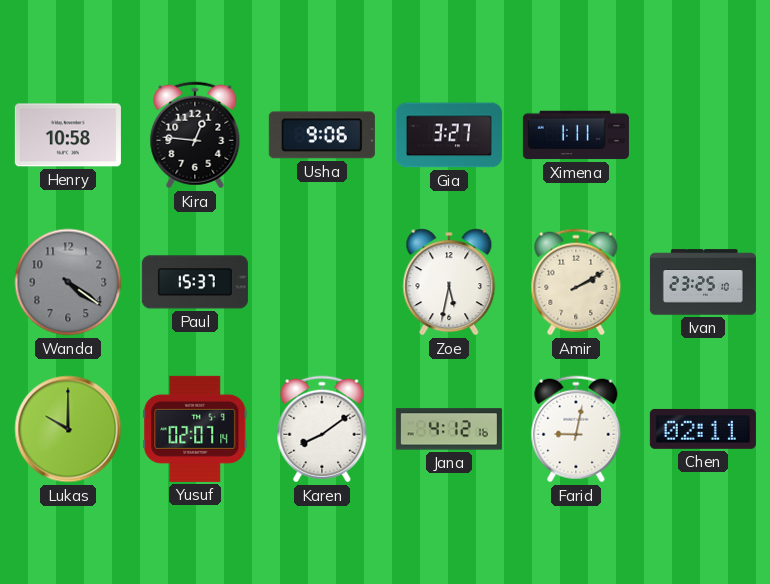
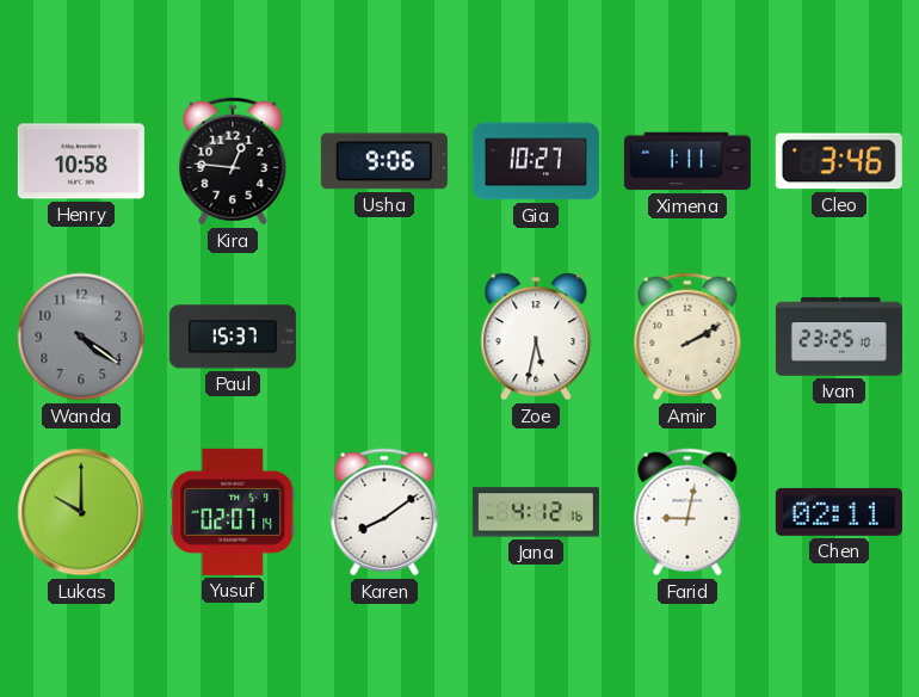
Gia: 3:27 -> 10:27
Cleo: none -> 3:46
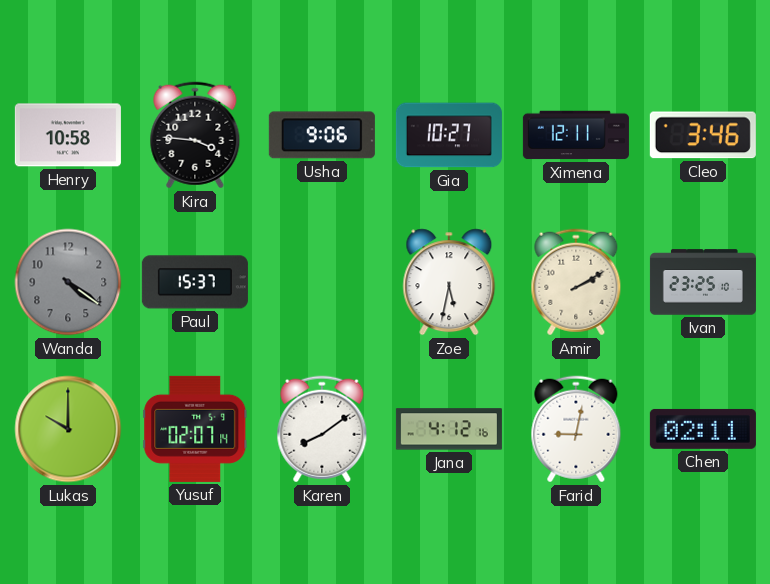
Kira: 12:46 -> 3:46
Ximena: 1:11 -> 12:11
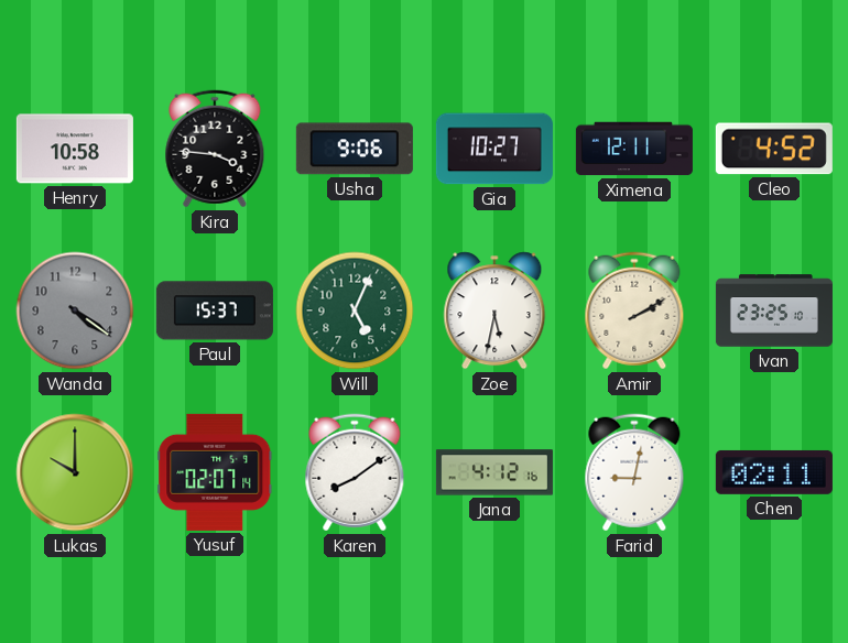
Cleo: 3:46 -> 4:52
Will: none -> 5:04
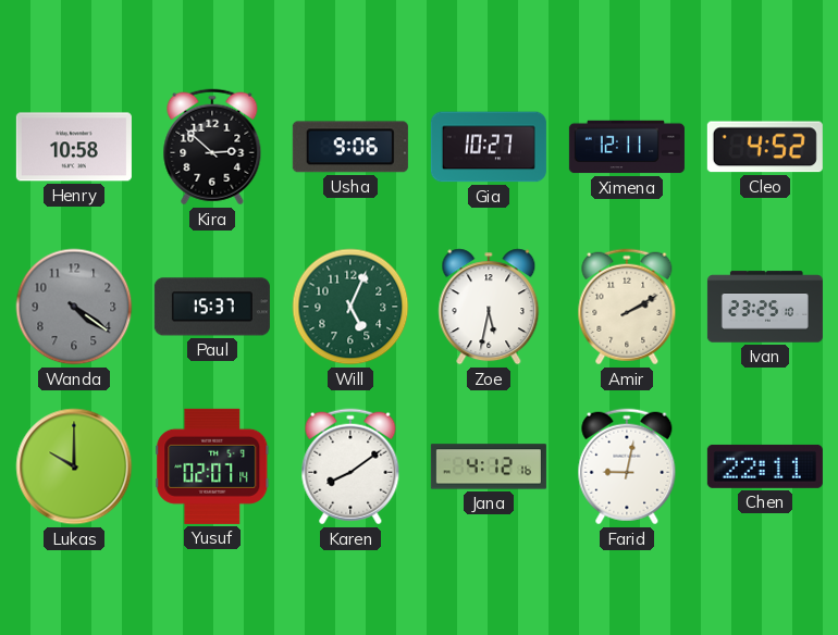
Kira: 3:46 -> 2:52
Chen: 02:11 -> 22:11
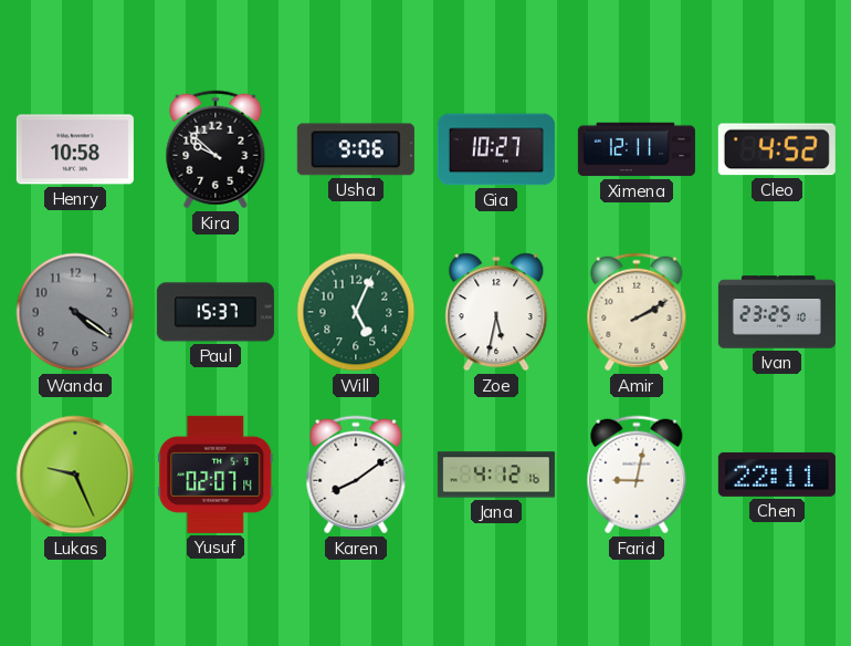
Kira: 2:52 -> 9:52
Lukas: 10:00 -> 9:26
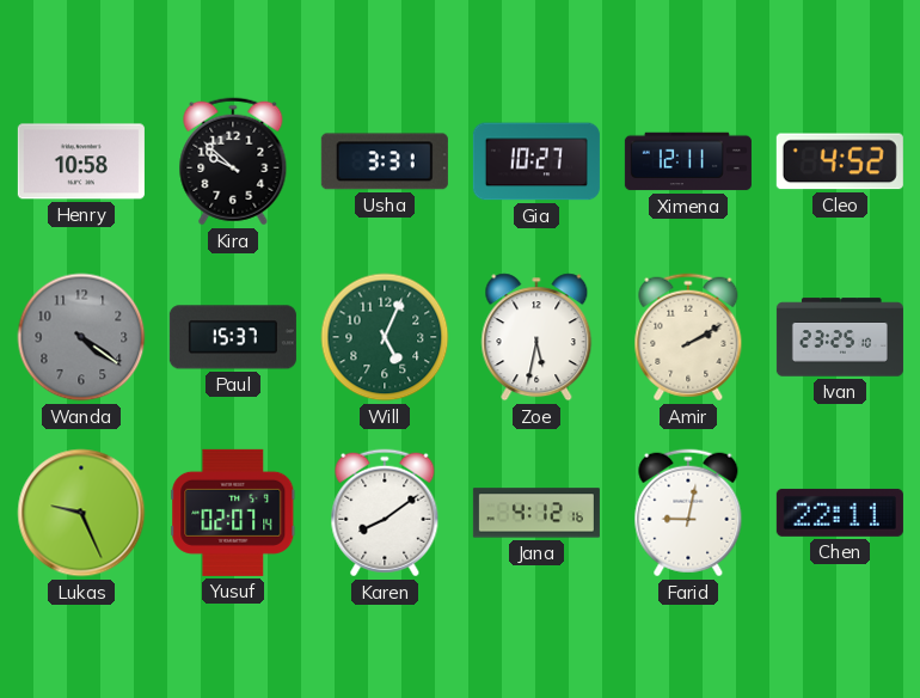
Usha: 9:06 -> 3:31
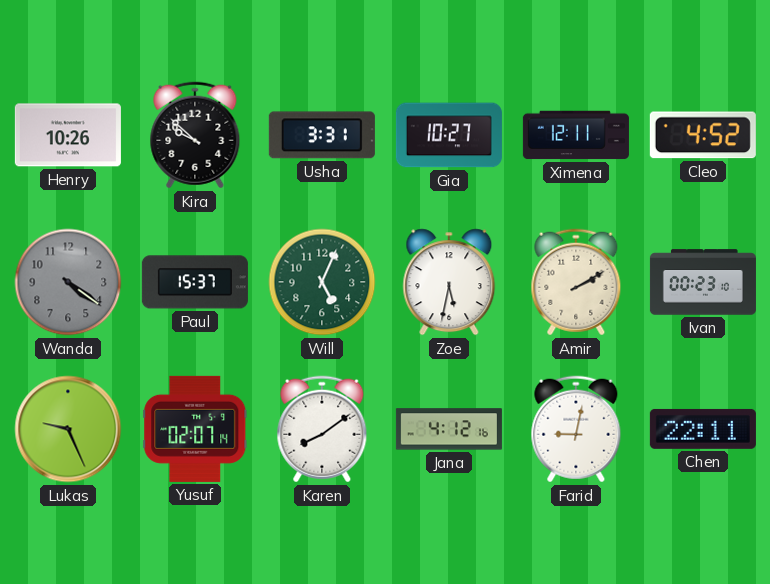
Henry: 10:58 -> 10:26
Ivan: 23:25 -> 00:23
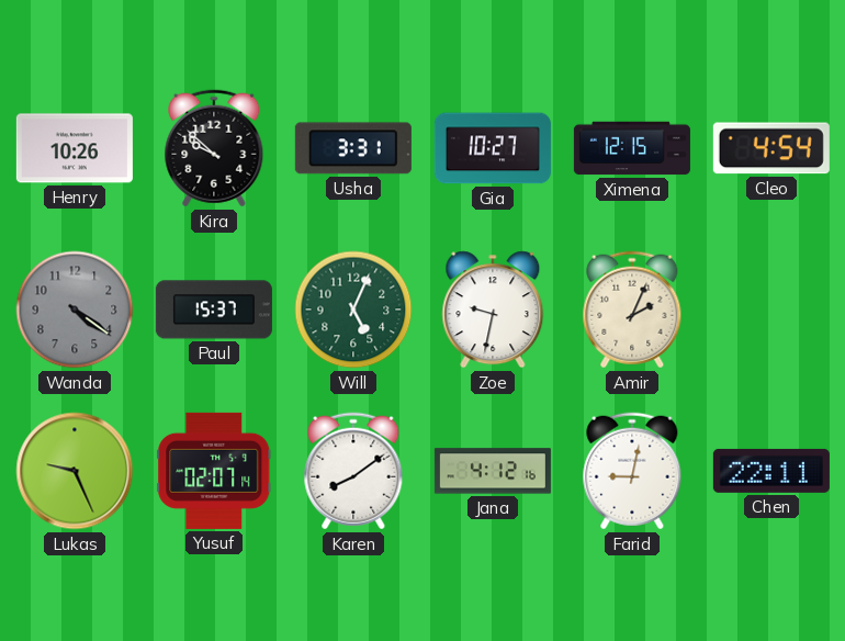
Ximena: 12:11 -> 12:15
Cleo: 4:52 -> 4:54
Zoe: 5:32 -> 9:32
Amir: 2:10 -> 2:04
Ivan: 00:23 -> none
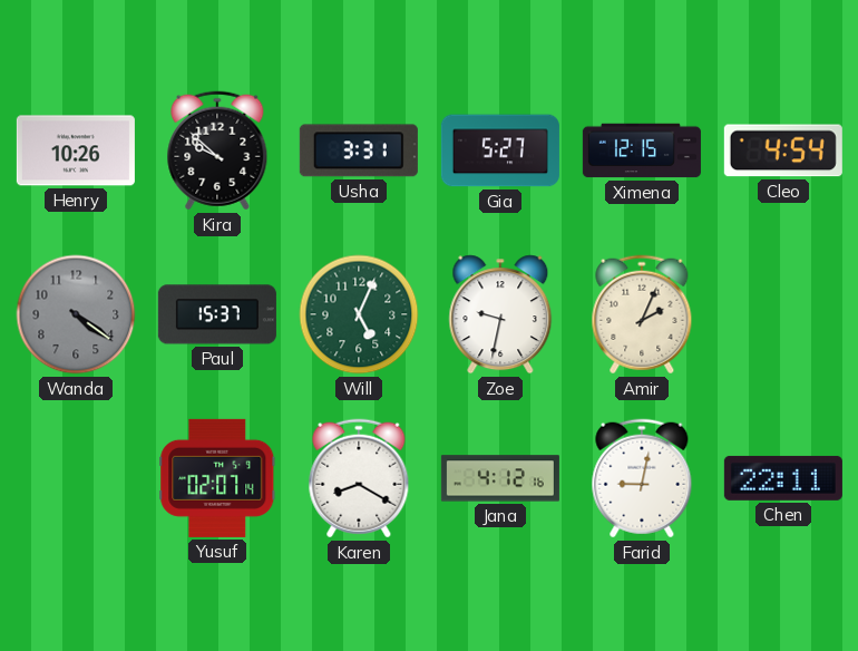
Gia: 10:27 -> 5:27
Lukas: 9:26 -> none
Karen: 8:09 -> 8:20
